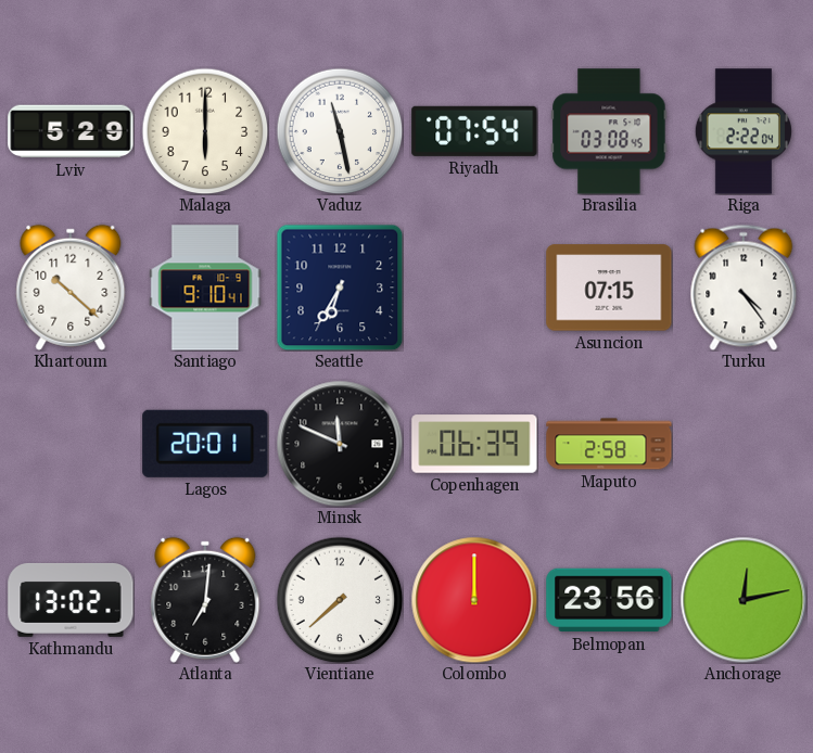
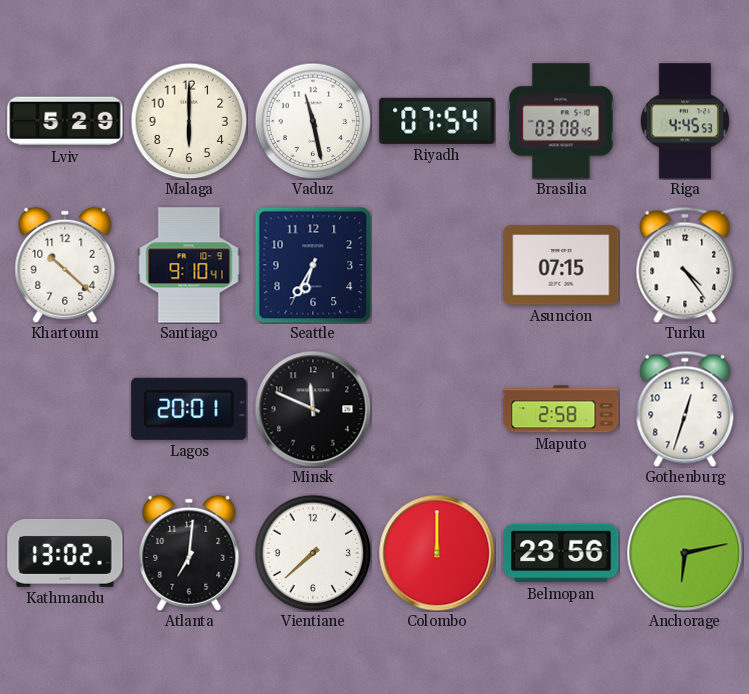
Riga: 2:22 -> 4:45
Copenhagen: 06:39 -> none
Gothenburg: none -> 12:33
Anchorage: 12:13 -> 6:13
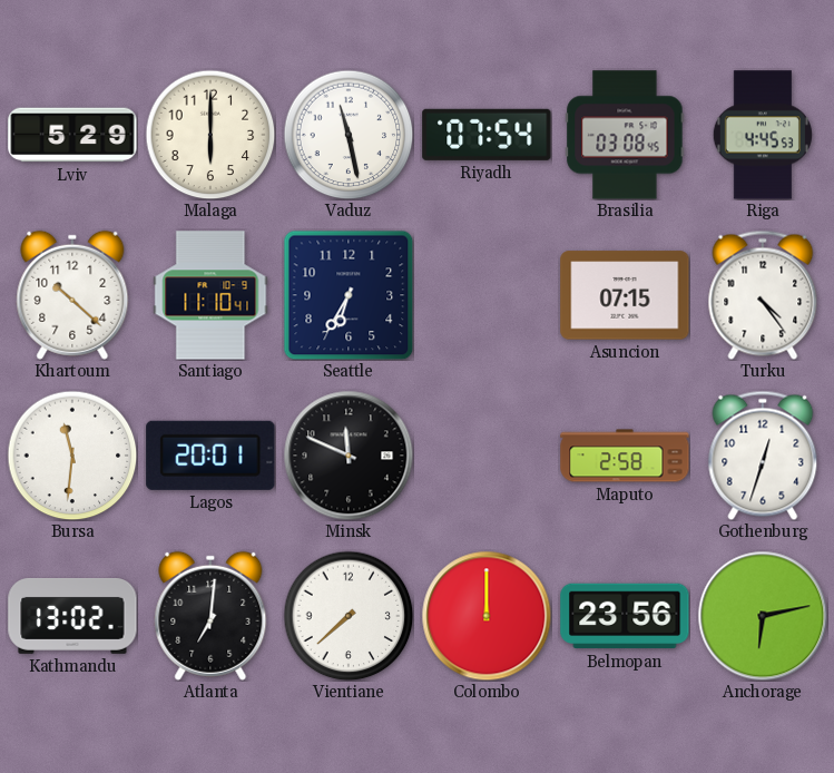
Santiago: 9:10 -> 11:10
Bursa: none -> 11:31
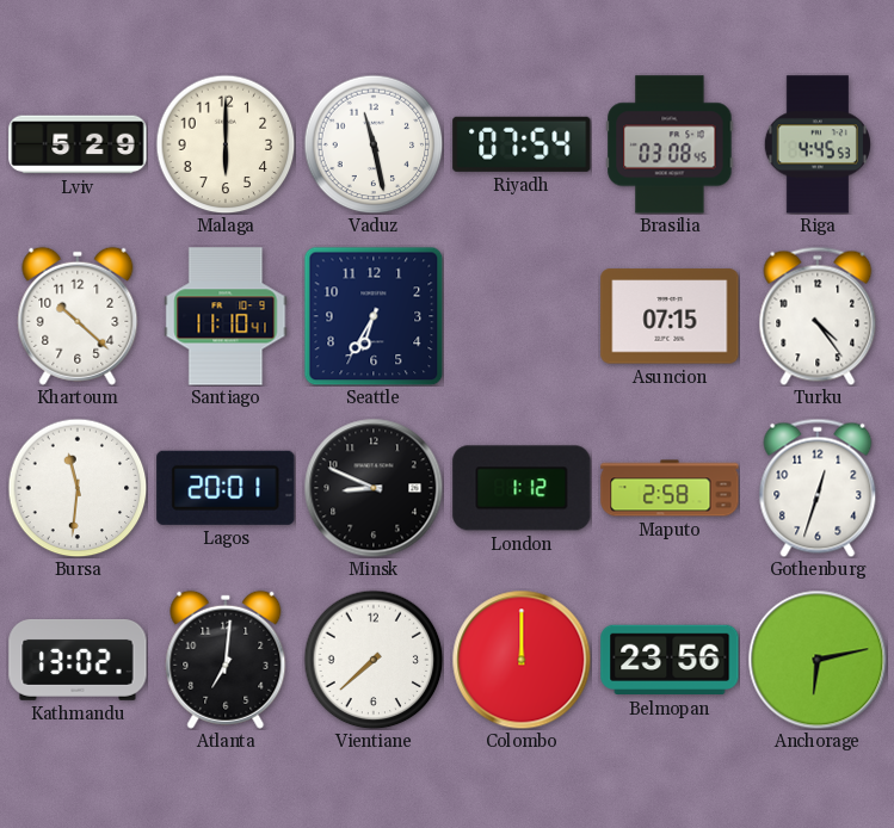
Minsk: 11:49 -> 8:49
London: none -> 1:12
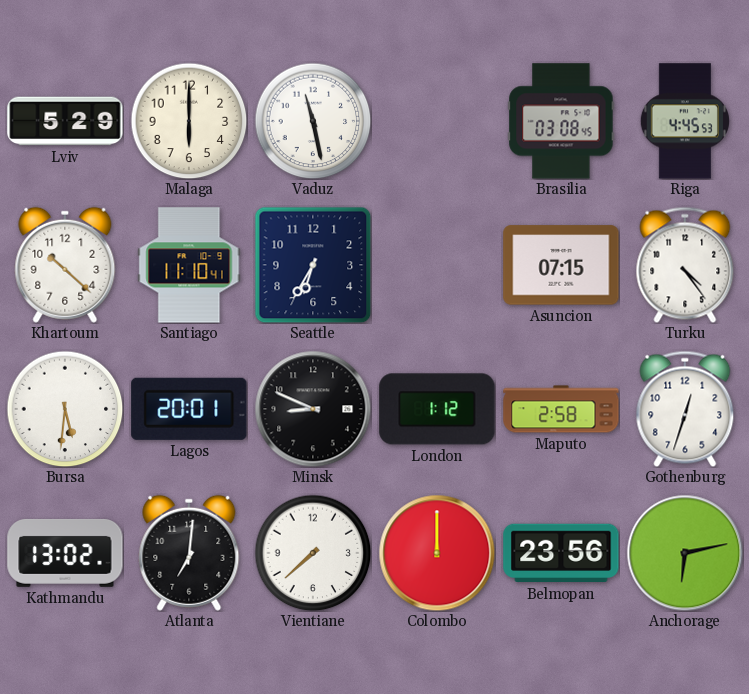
Riyadh: 07:54 -> none
Bursa: 11:31 -> 5:31
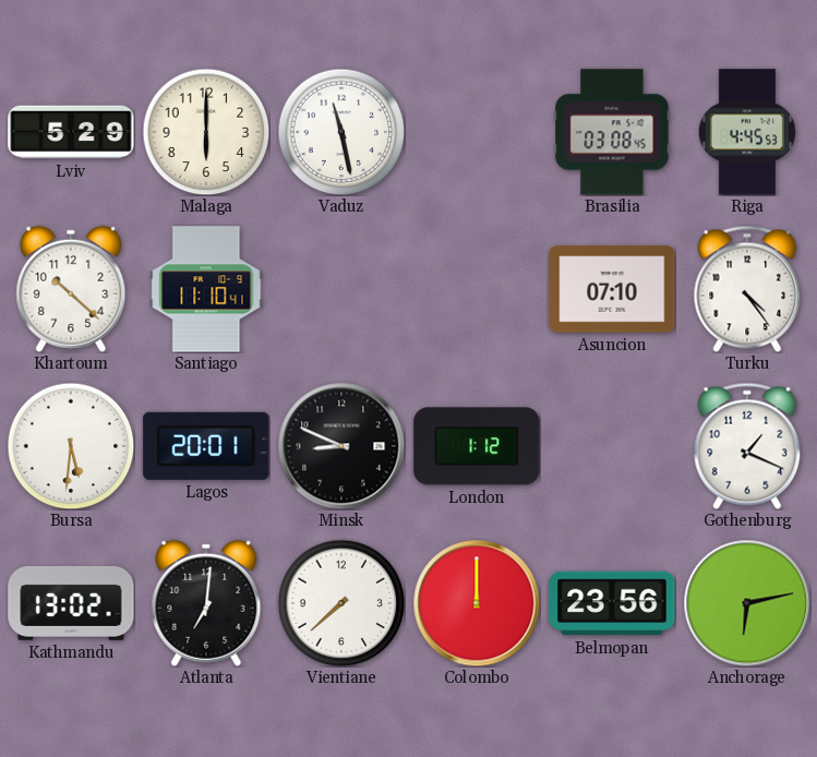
Seattle: 6:35 -> none
Asuncion: 07:15 -> 07:10
Maputo: 2:58 -> none
Gothenburg: 12:33 -> 1:19
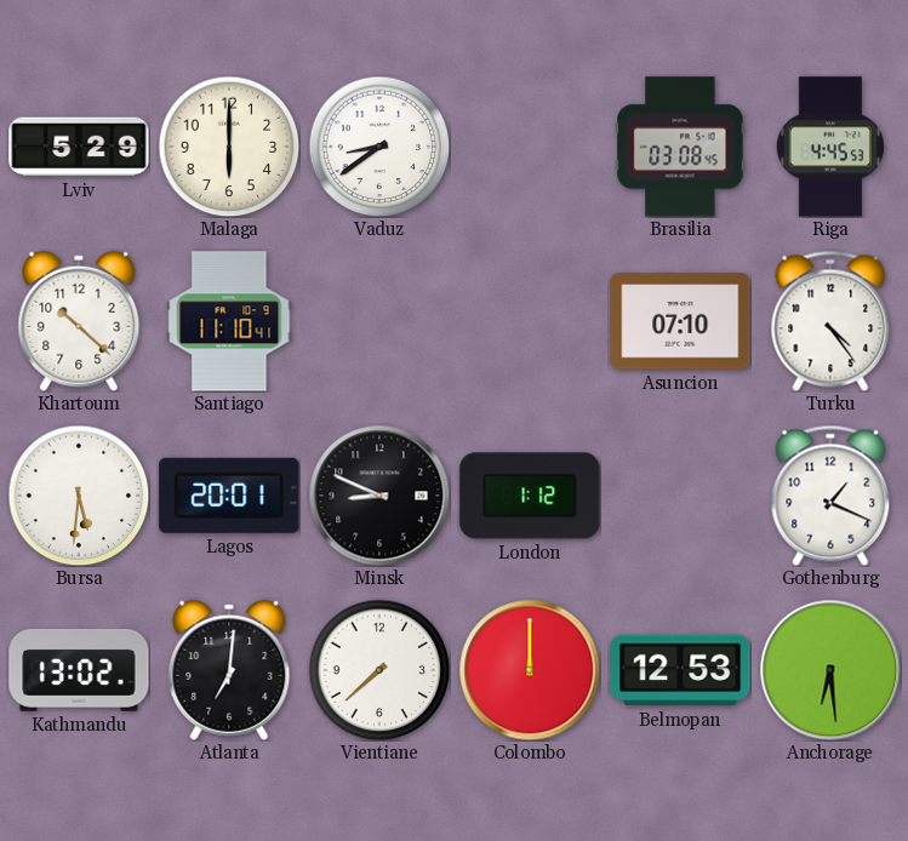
Vaduz: 11:28 -> 8:39
Belmopan: 23:56 -> 12:53
Anchorage: 6:13 -> 6:29
